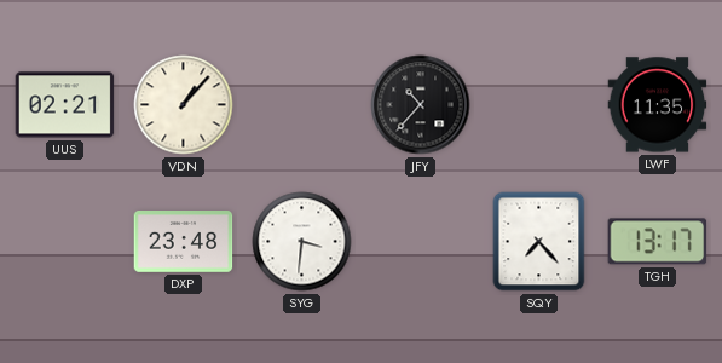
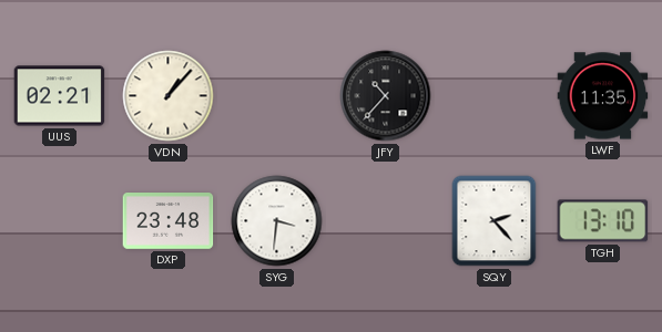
SQY: 7:23 -> 2:23
TGH: 13:17 -> 13:10
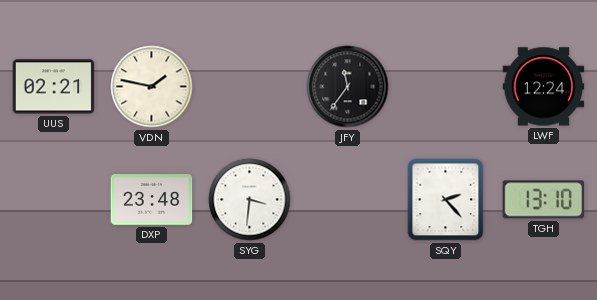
VDN: 1:07 -> 1:47
JFY: 10:37 -> 11:36
LWF: 11:35 -> 12:24
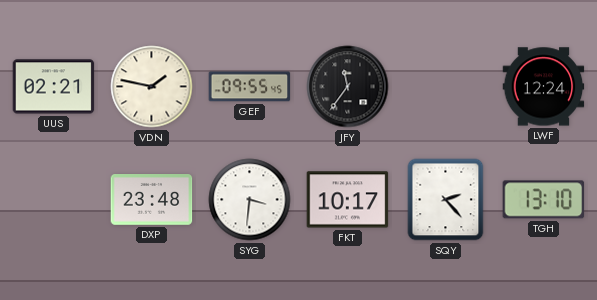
GEF: none -> 09:55
FKT: none -> 10:17
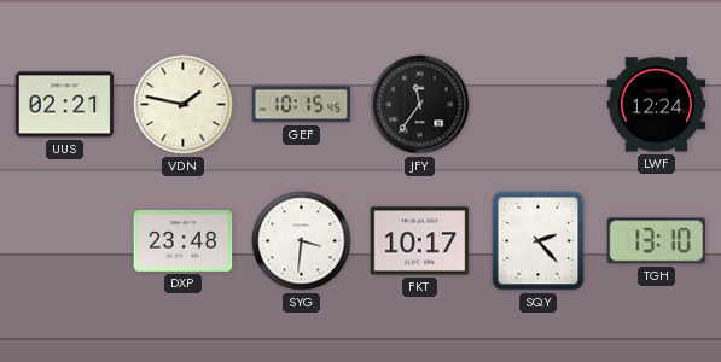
GEF: 09:55 -> 10:15
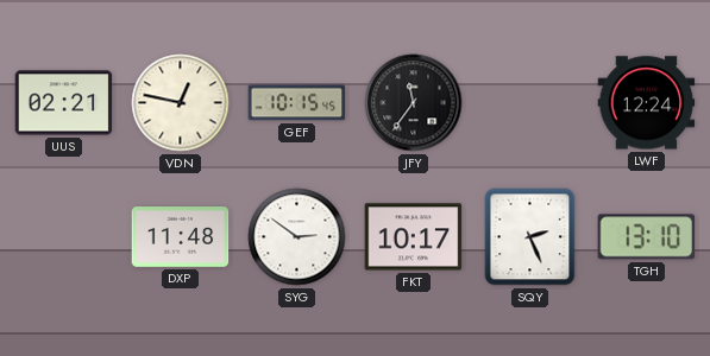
VDN: 1:47 -> 12:47
DXP: 23:48 -> 11:48
SYG: 3:31 -> 2:51
SQY: 2:23 -> 2:26
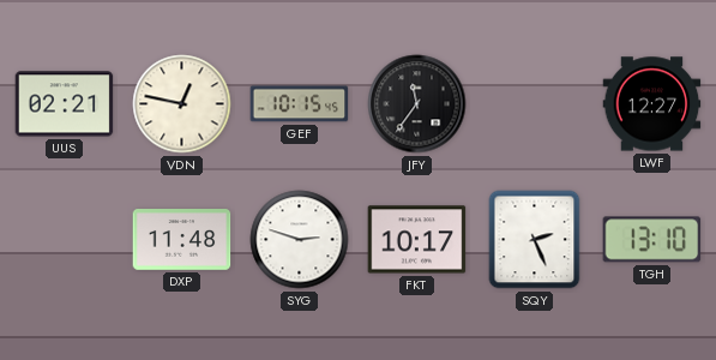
LWF: 12:24 -> 12:27
SYG: 2:51 -> 2:48
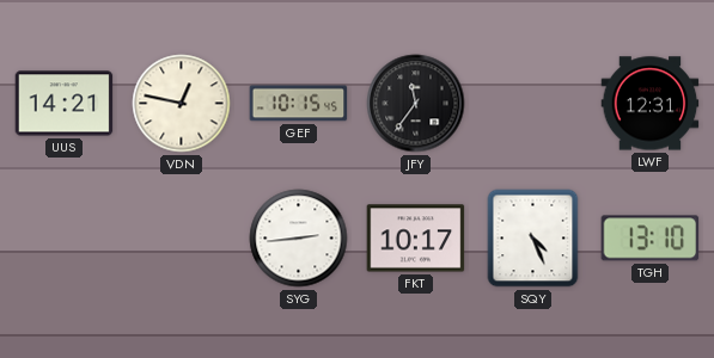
UUS: 02:21 -> 14:21
LWF: 12:27 -> 12:31
DXP: 11:48 -> none
SYG: 2:48 -> 2:44
SQY: 2:26 -> 4:26
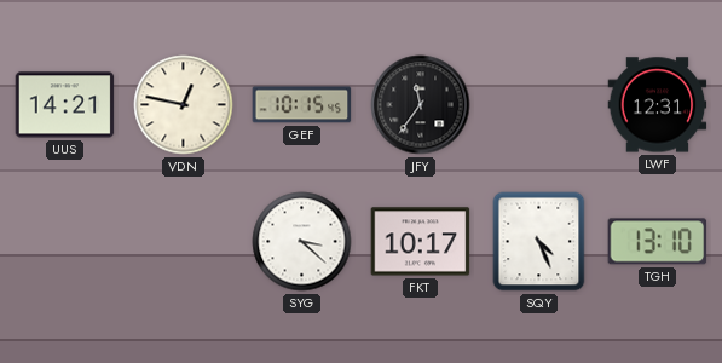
SYG: 2:44 -> 3:22
